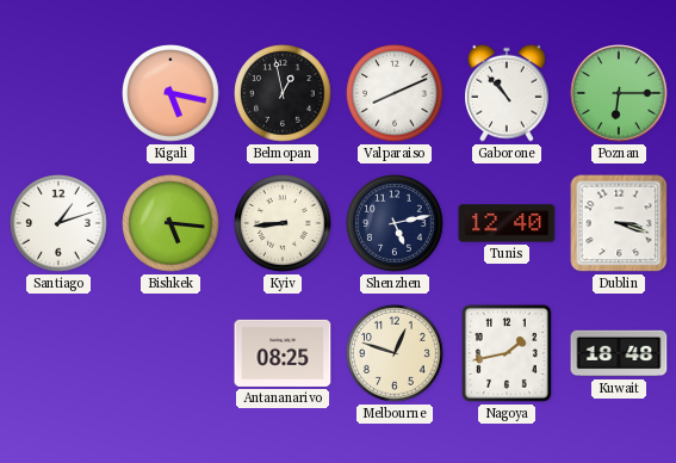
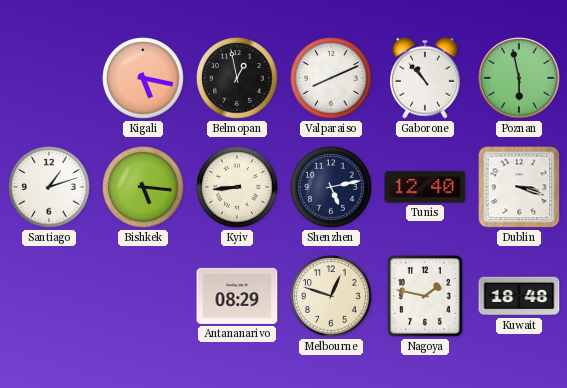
Poznan: 6:15 -> 5:58
Antananarivo: 08:25 -> 08:29
Nagoya: 1:43 -> 1:47
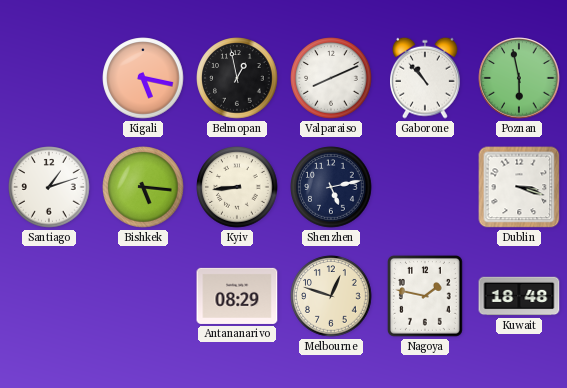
Tunis: 12:40 -> none
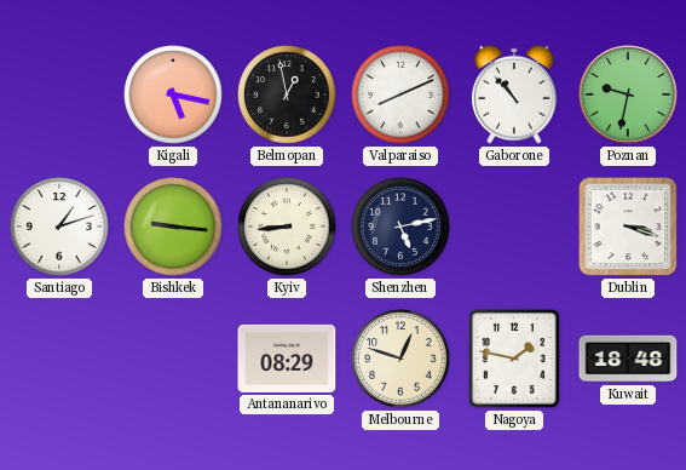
Poznan: 5:58 -> 9:32
Bishkek: 5:16 -> 9:16
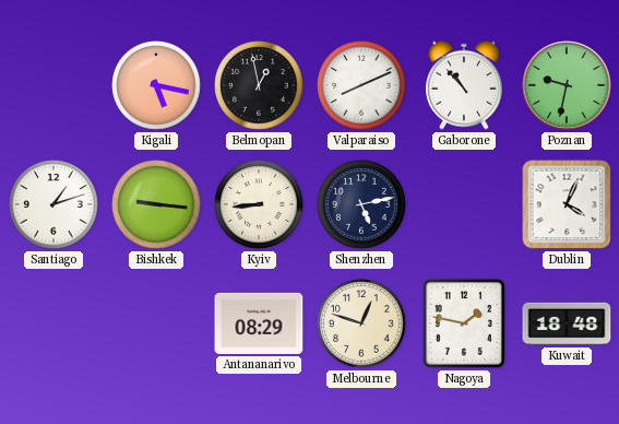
Dublin: 3:18 -> 4:04
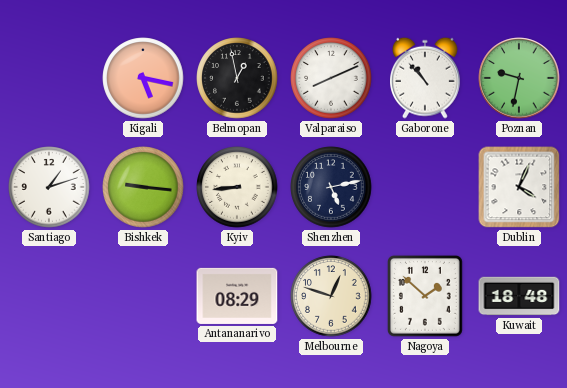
Nagoya: 1:47 -> 1:52
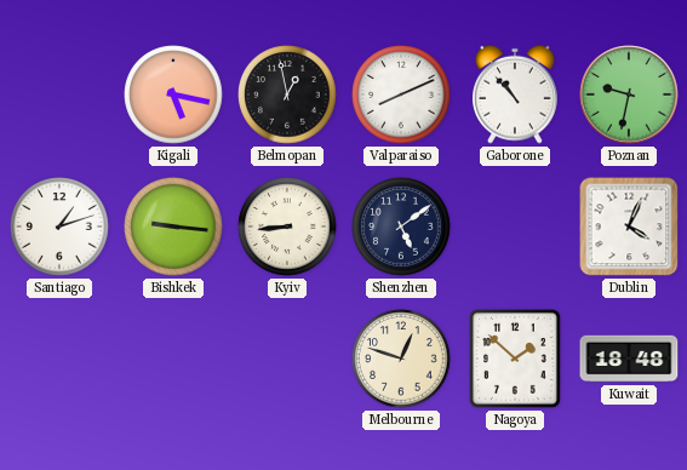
Shenzhen: 5:13 -> 5:09
Antananarivo: 08:29 -> none
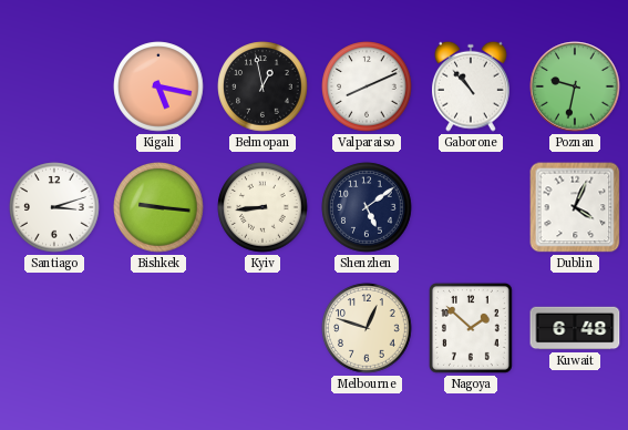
Santiago: 1:12 -> 3:12
Kuwait: 18:48 -> 6:48
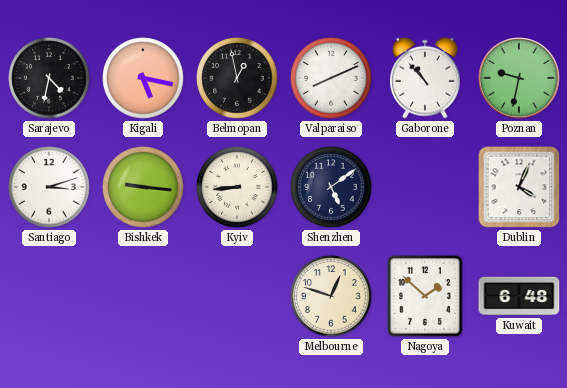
Sarajevo: none -> 4:32
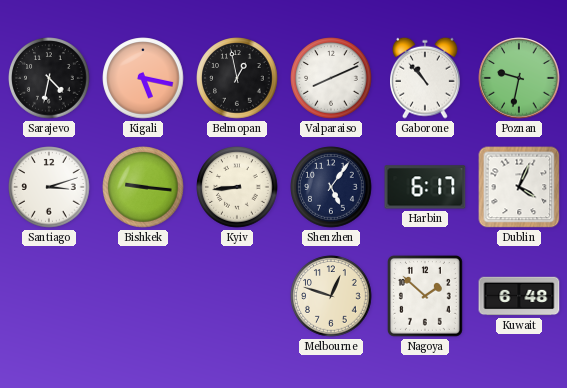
Shenzhen: 5:09 -> 5:06
Harbin: none -> 6:17
